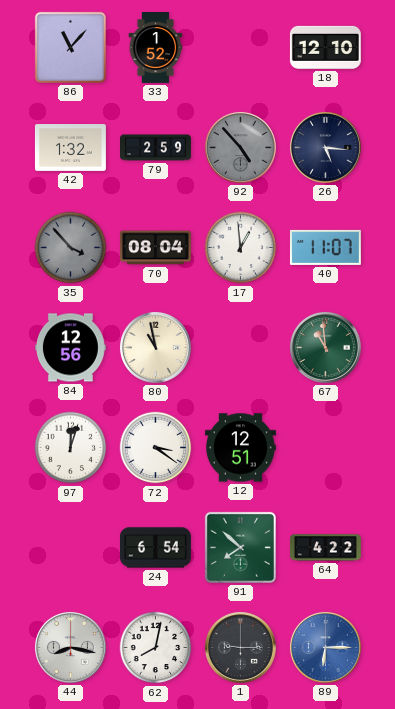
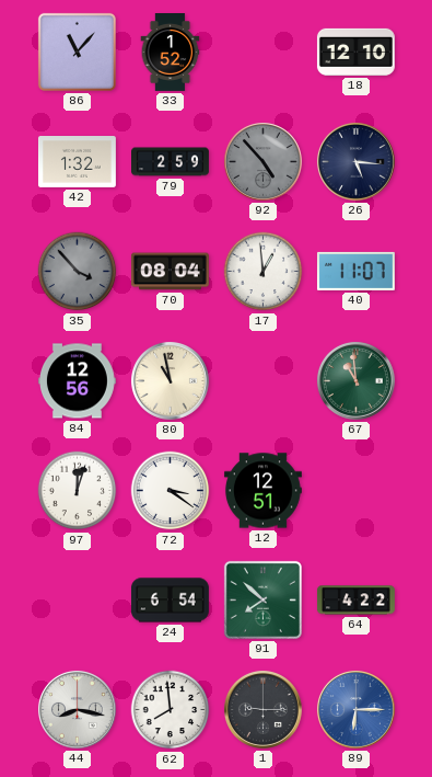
62: 8:02 -> 7:59
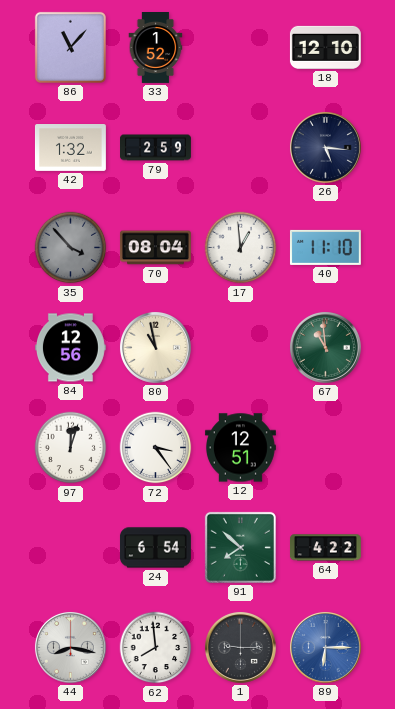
92: 4:53 -> none
40: 11:07 -> 11:10
72: 3:21 -> 3:24
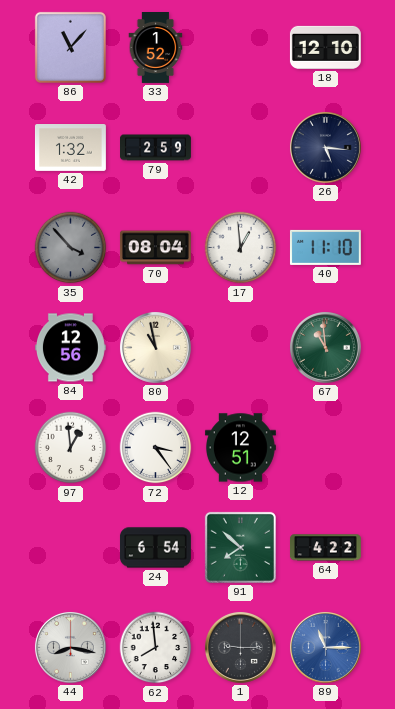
97: 12:03 -> 12:59
89: 6:15 -> 11:15
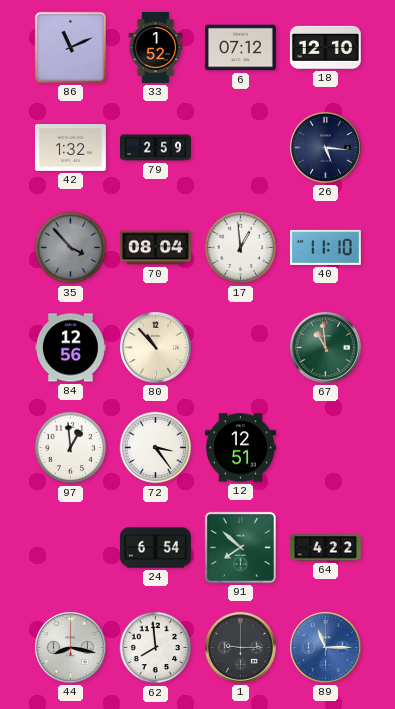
86: 11:07 -> 11:11
6: none -> 07:12
80: 10:58 -> 10:53
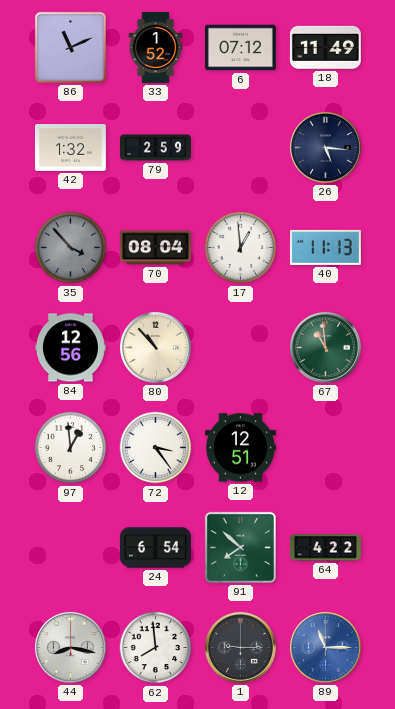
18: 12:10 -> 11:49
40: 11:10 -> 11:13
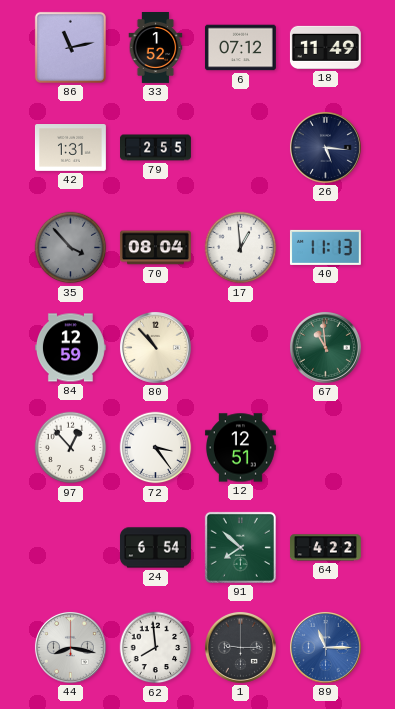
86: 11:11 -> 11:13
42: 1:32 -> 1:31
79: 2:59 -> 2:55
84: 12:56 -> 12:59
97: 12:59 -> 12:53
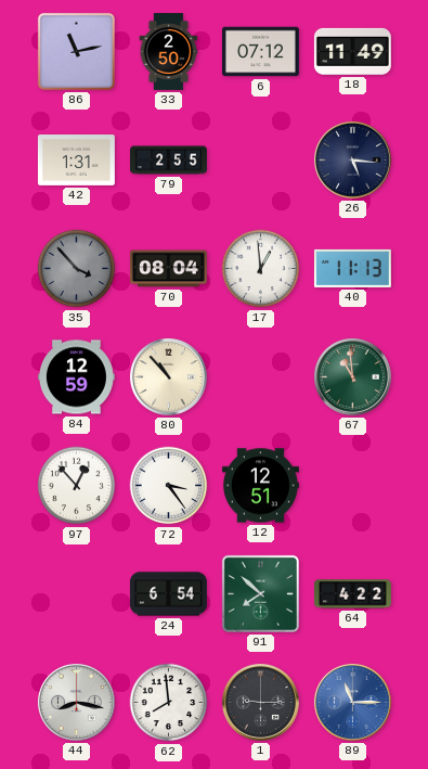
33: 1:52 -> 2:50
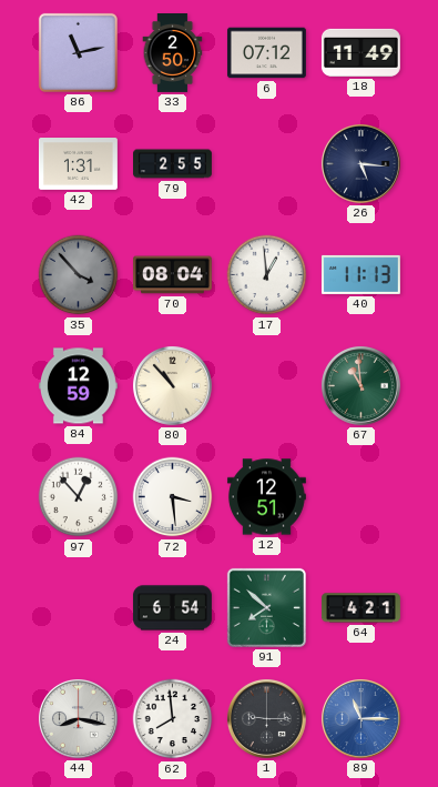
72: 3:24 -> 3:29
64: 4:22 -> 4:21
